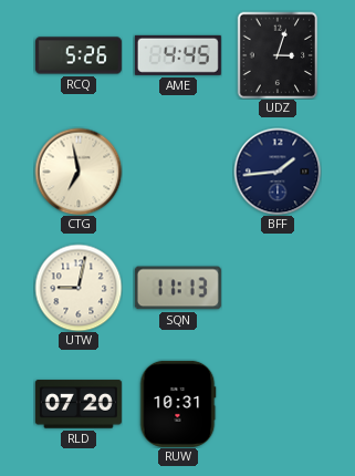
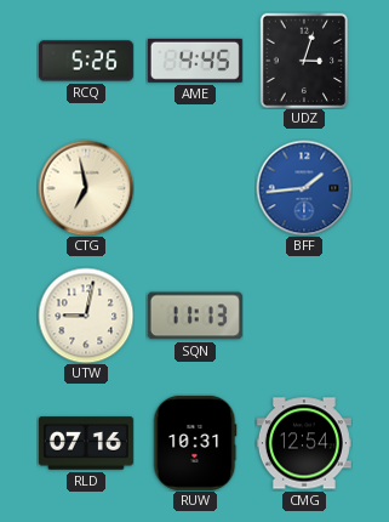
BFF dial: navy -> blue
RLD: 07:20 -> 07:16
CMG: none -> 12:54
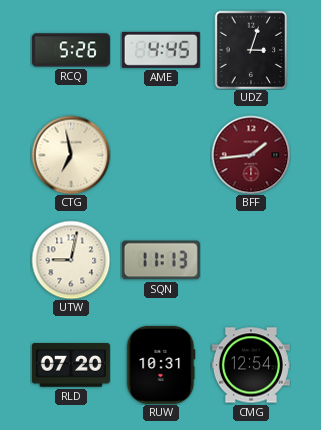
BFF dial: blue -> burgundy
RLD: 07:16 -> 07:20
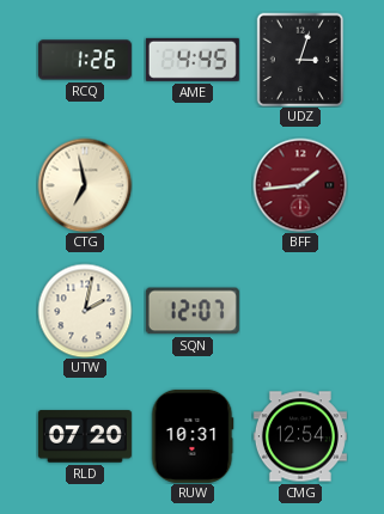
RCQ: 5:26 -> 1:26
UTW: 9:02 -> 2:02
SQN: 11:13 -> 12:07
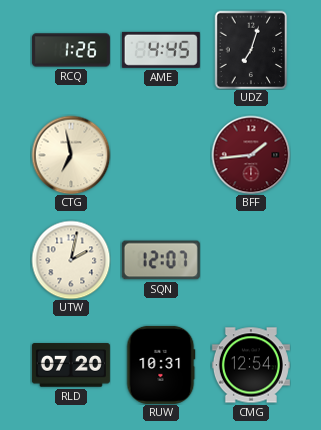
UDZ: 3:03 -> 7:03
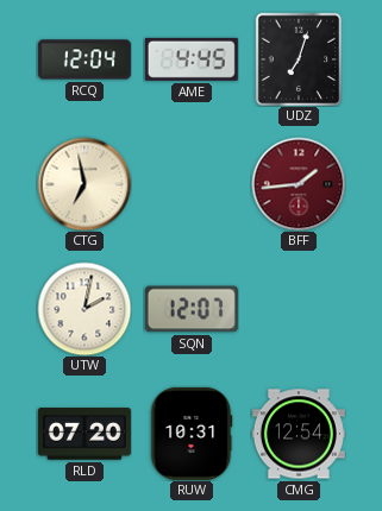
RCQ: 1:26 -> 12:04
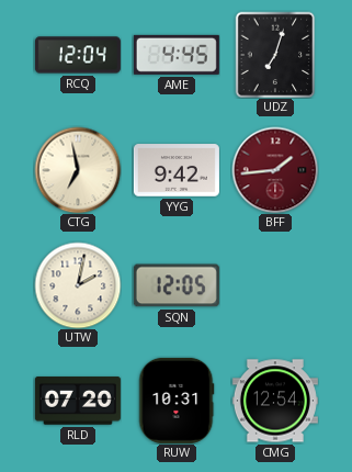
YYG: none -> 9:42
SQN: 12:07 -> 12:05
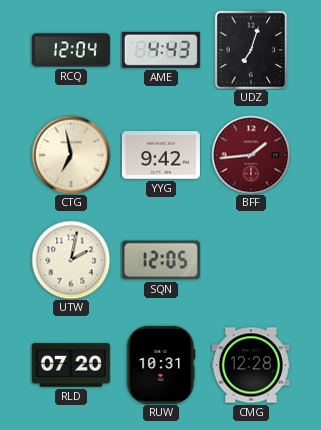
AME: 4:45 -> 4:43
CMG: 12:54 -> 12:28
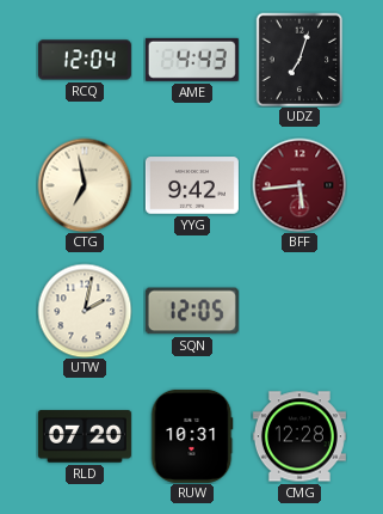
BFF: 1:44 -> 5:44
